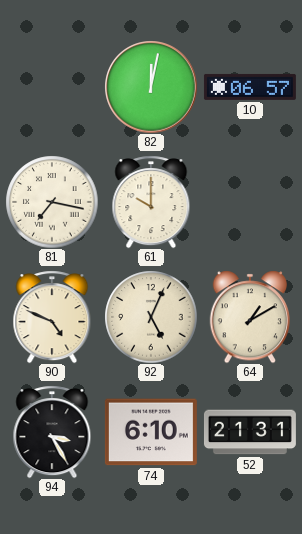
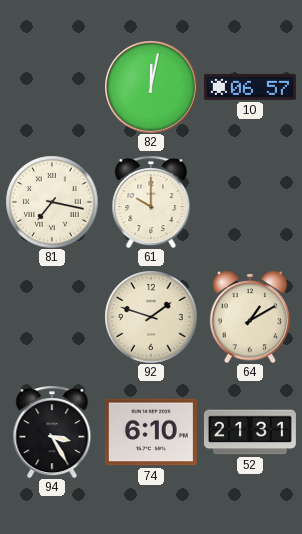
90: 4:49 -> none
92: 5:04 -> 1:48
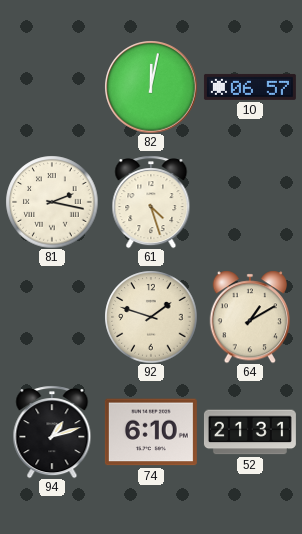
81: 7:17 -> 2:17
61: 10:00 -> 4:27
94: 3:25 -> 1:12
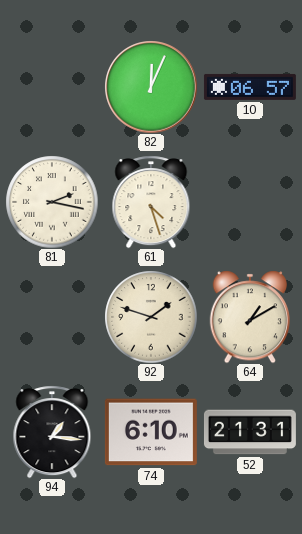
82: 12:02 -> 12:04
94: 1:12 -> 1:16
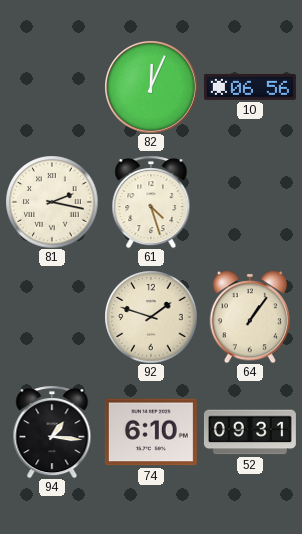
10: 06:57 -> 06:56
64: 1:10 -> 1:06
52: 21:31 -> 09:31
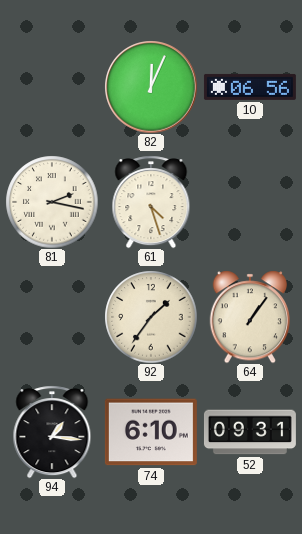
92: 1:48 -> 1:36
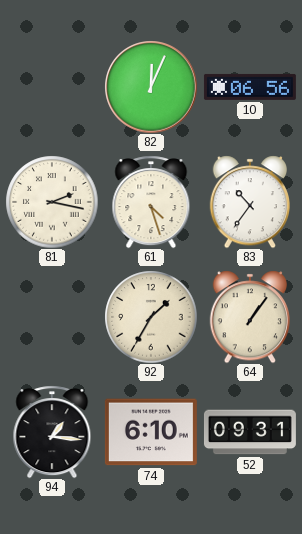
83: none -> 10:36
92: 1:36 -> 1:35
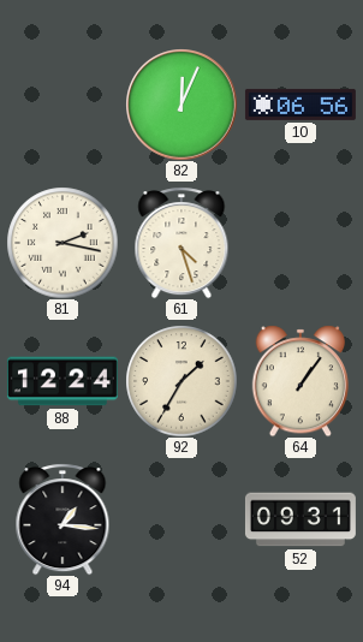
83: 10:36 -> none
88: none -> 12:24
74: 6:10 -> none
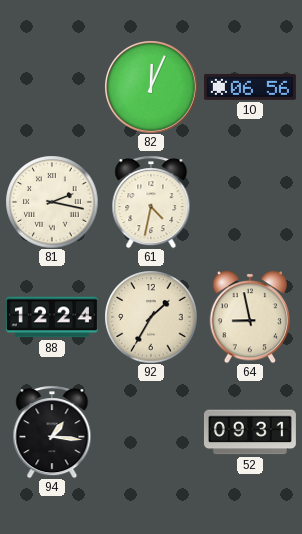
61: 4:27 -> 4:32
64: 1:06 -> 8:58
